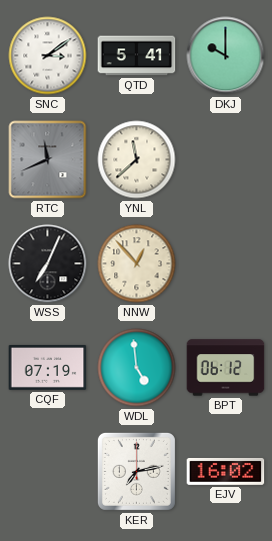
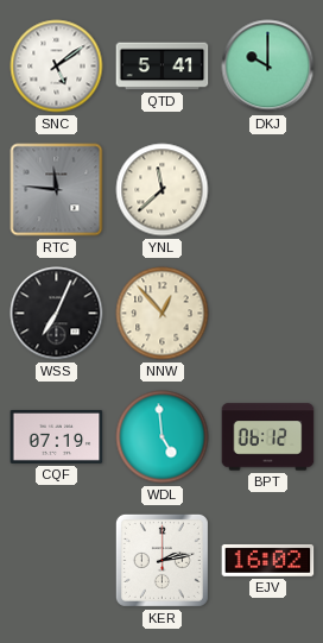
SNC: 3:09 -> 5:09
RTC: 11:41 -> 11:46
KER: 7:13 -> 2:13
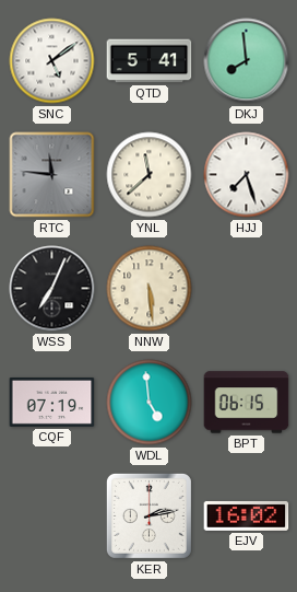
DKJ: 10:00 -> 7:59
HJJ: none -> 7:27
NNW: 12:53 -> 5:29
BPT: 06:12 -> 06:15
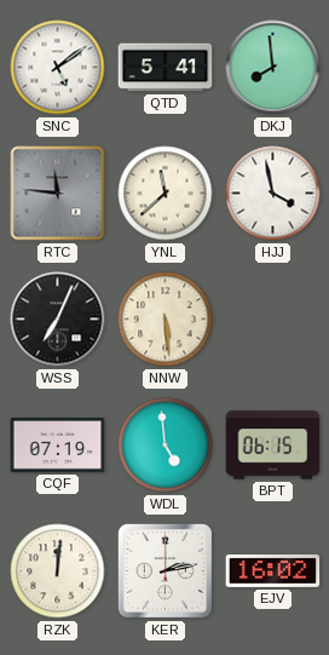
HJJ: 7:27 -> 3:58
RZK: none -> 12:01
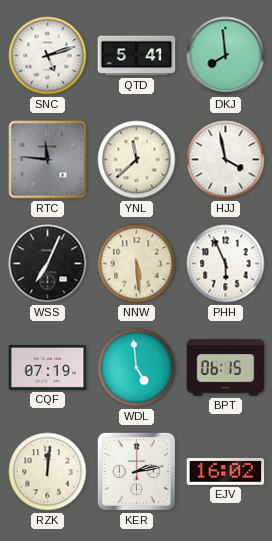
SNC: 5:09 -> 5:12
PHH: none -> 5:56
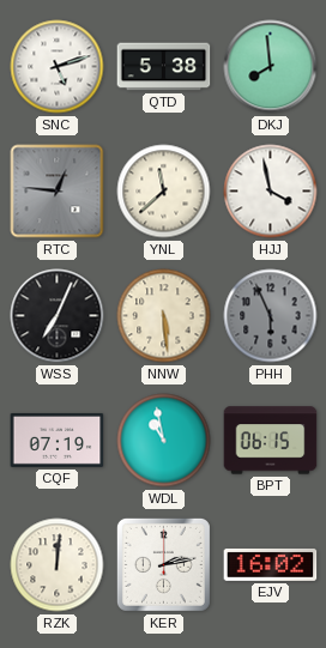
QTD: 5:41 -> 5:38
RTC: 11:46 -> 12:46
PHH dial: white -> grey
WDL: 4:59 -> 10:58
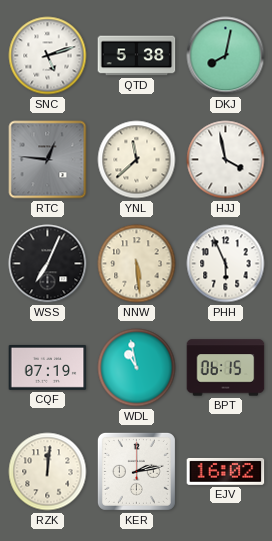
DKJ: 7:59 -> 8:02
PHH dial: grey -> white
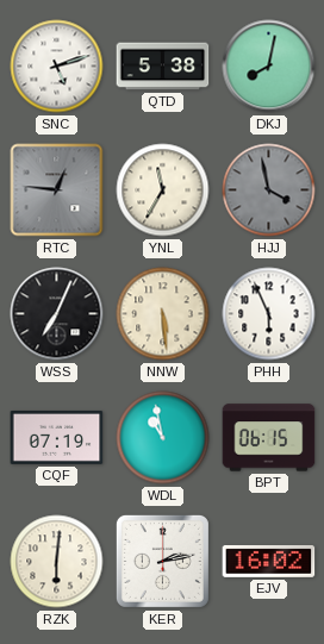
YNL: 11:38 -> 11:35
HJJ dial: white -> grey
RZK: 12:01 -> 6:01
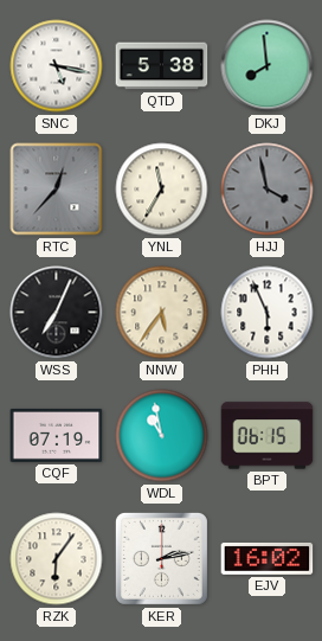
SNC: 5:12 -> 5:17
DKJ: 8:02 -> 7:59
RTC: 12:46 -> 12:37
NNW: 5:29 -> 5:36
RZK: 6:01 -> 6:06
